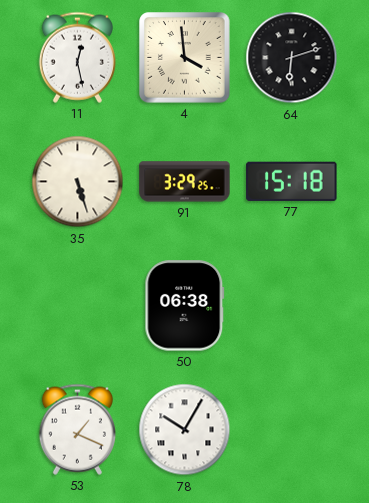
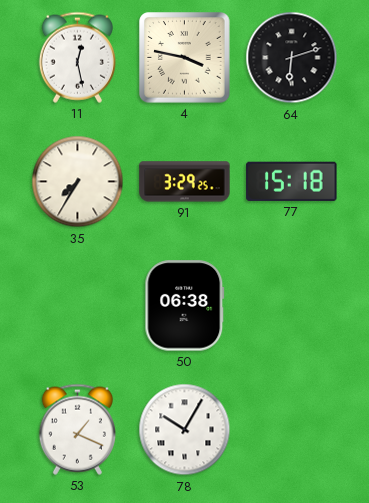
4: 3:59 -> 3:47
35: 5:27 -> 7:35
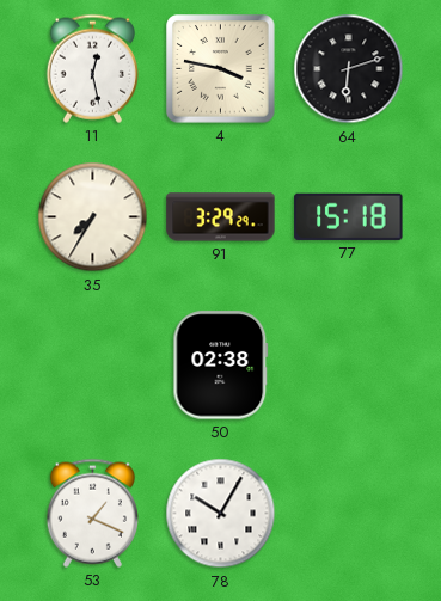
91: 3:29:25 -> 3:29:29
50: 06:38 -> 02:38
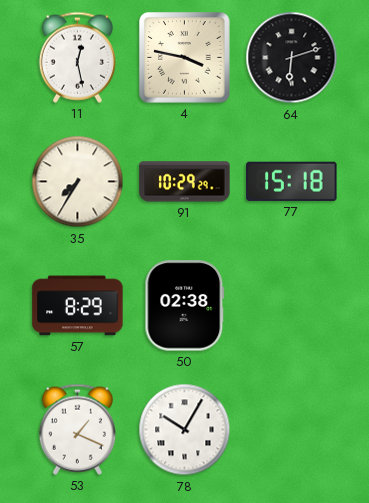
91: 3:29 -> 10:29
57: none -> 8:29
